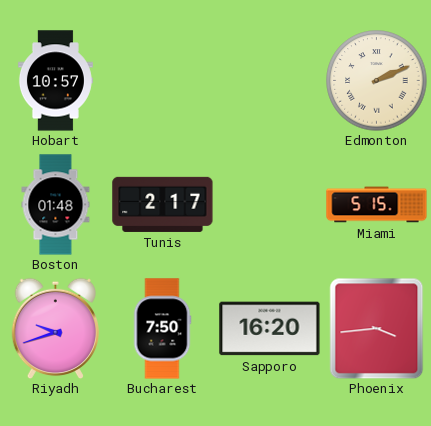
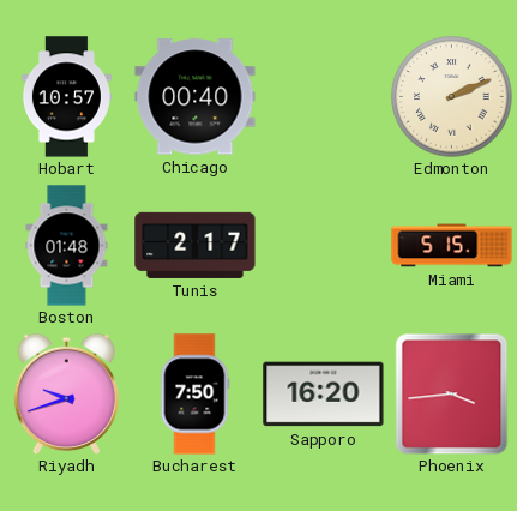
Chicago: none -> 00:40
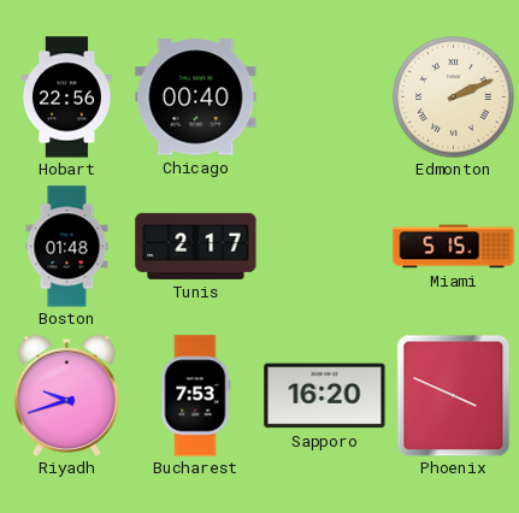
Hobart: 10:57 -> 22:56
Bucharest: 7:50 -> 7:53
Phoenix: 3:44 -> 3:49
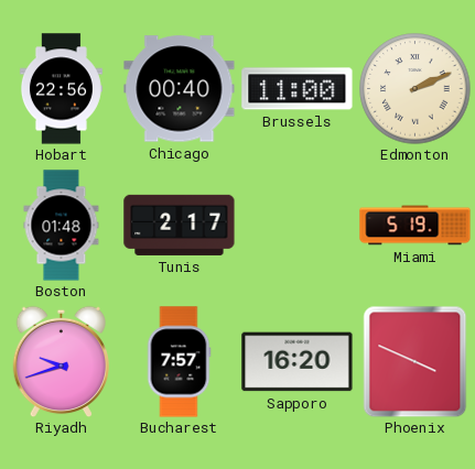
Brussels: none -> 11:00
Miami: 5:15 -> 5:19
Bucharest: 7:53 -> 7:57
